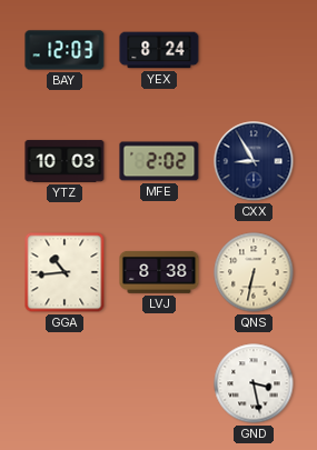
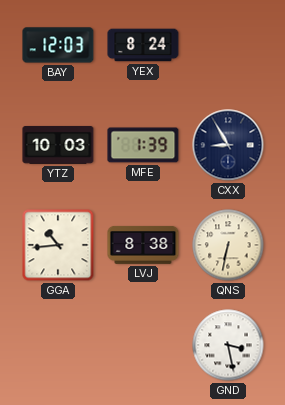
MFE: 2:02 -> 1:39
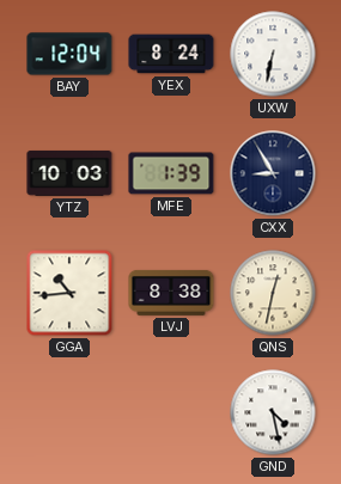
BAY: 12:03 -> 12:04
UXW: none -> 6:32
QNS: 6:32 -> 12:32
GND: 3:28 -> 4:28
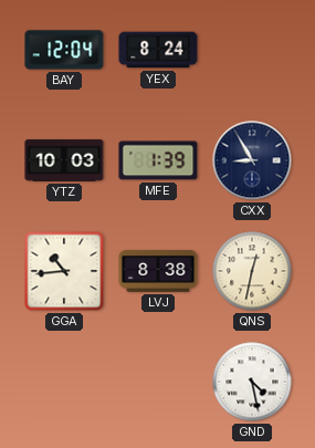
UXW: 6:32 -> none
